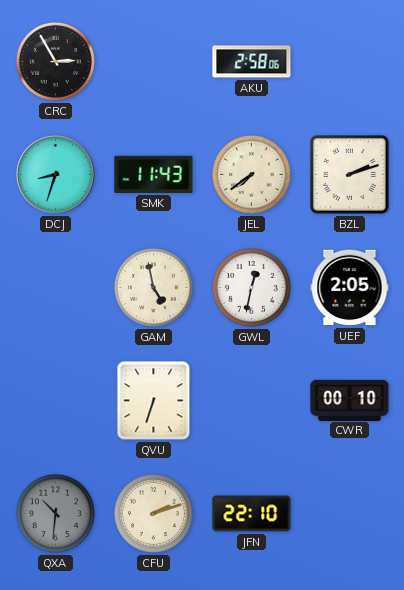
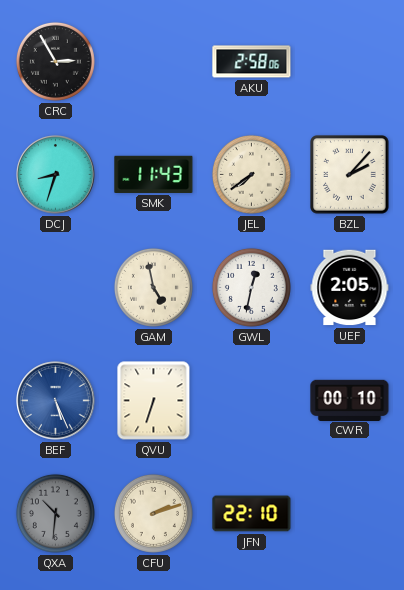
BZL: 2:12 -> 2:07
BEF: none -> 5:26
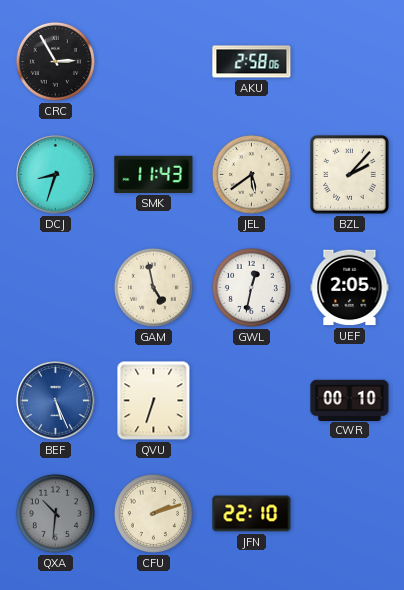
JEL: 7:39 -> 5:39
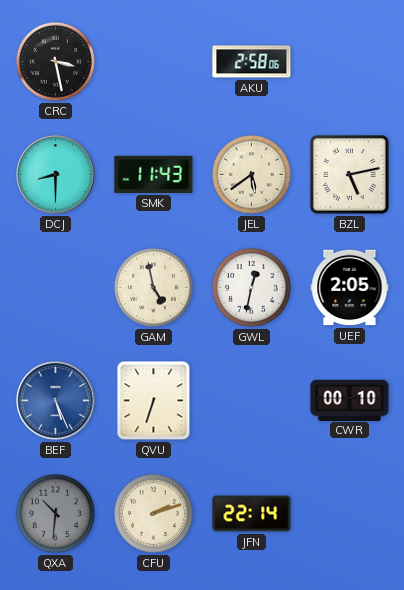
CRC: 2:55 -> 3:28
DCJ: 8:33 -> 8:30
BZL: 2:07 -> 5:13
JFN: 22:10 -> 22:14
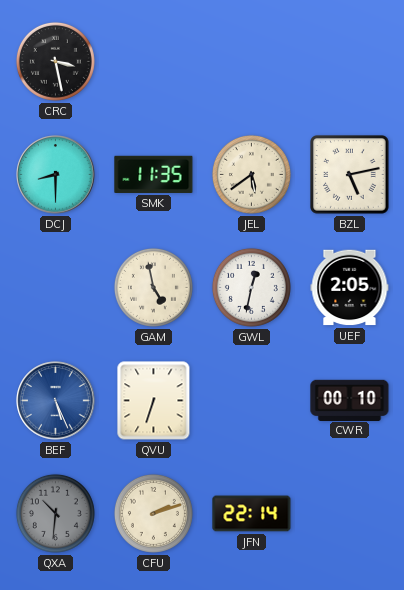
AKU: 2:58 -> none
SMK: 11:43 -> 11:35
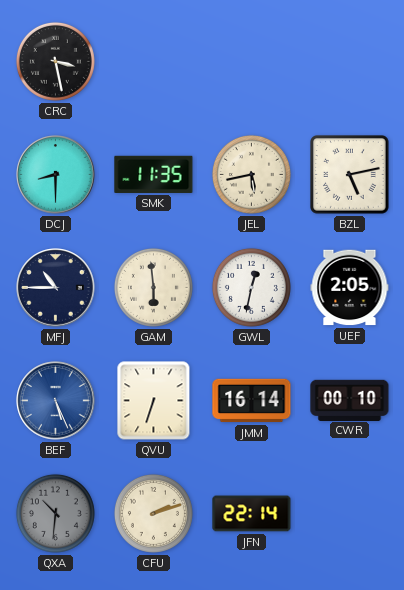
JEL: 5:39 -> 5:43
MFJ: none -> 10:45
GAM: 4:58 -> 5:59
JMM: none -> 16:14
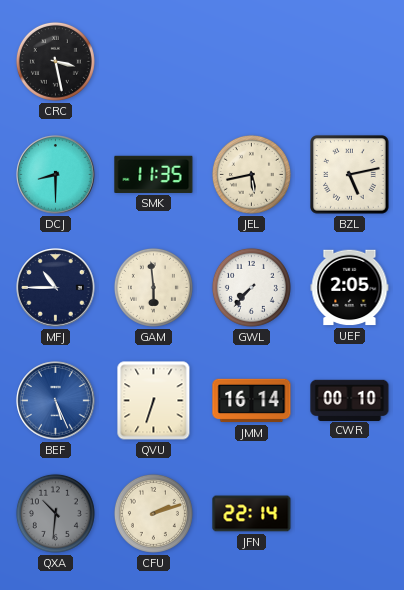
GWL: 12:32 -> 7:37
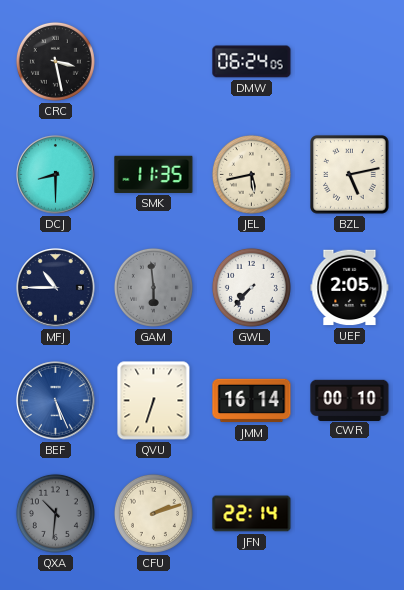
DMW: none -> 06:24
GAM dial: cream -> grey
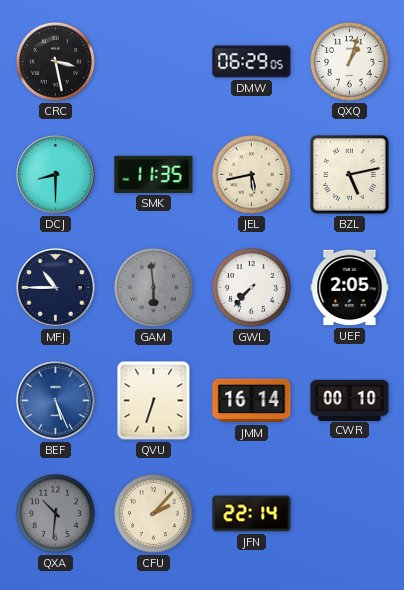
DMW: 06:24 -> 06:29
QXQ: none -> 1:03
CFU: 2:12 -> 2:07
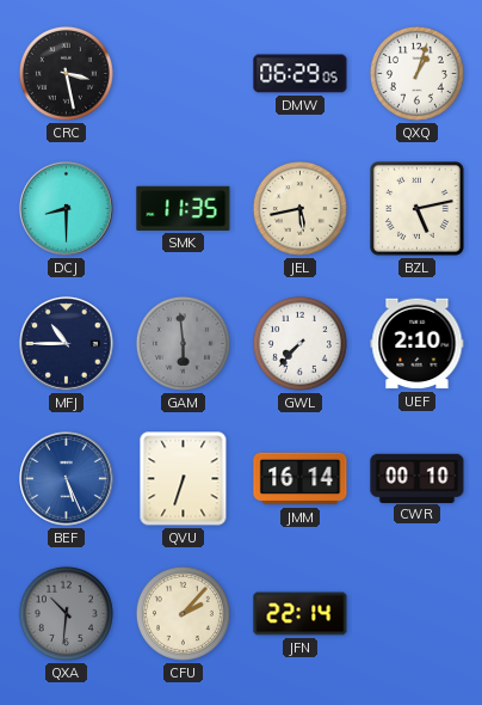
UEF: 2:05 -> 2:10
